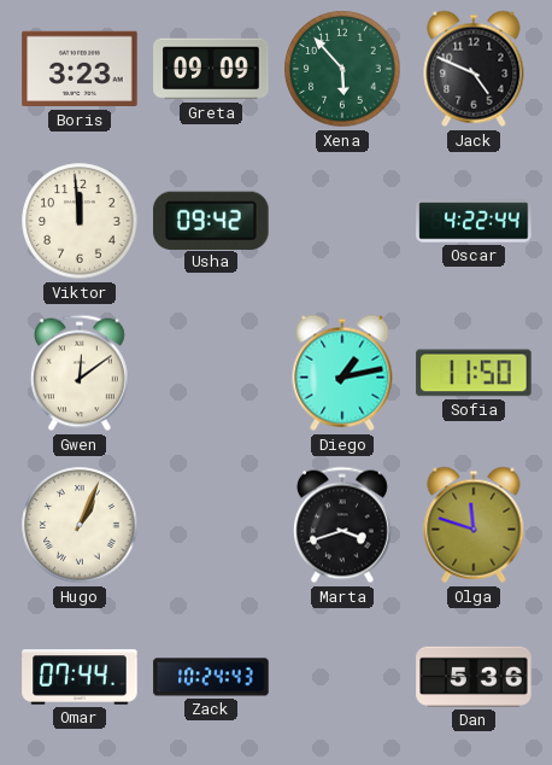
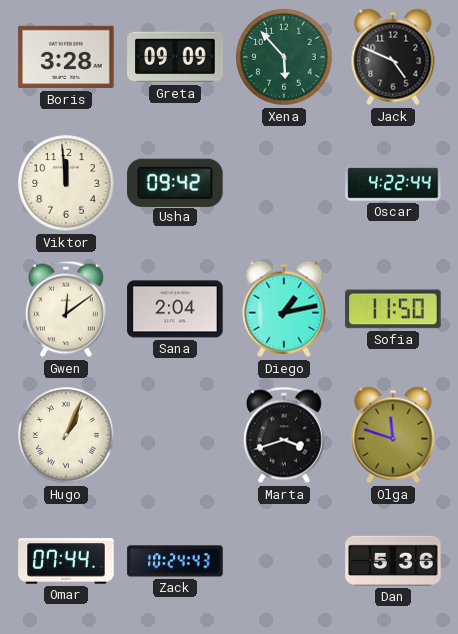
Boris: 3:23 -> 3:28
Sana: none -> 2:04
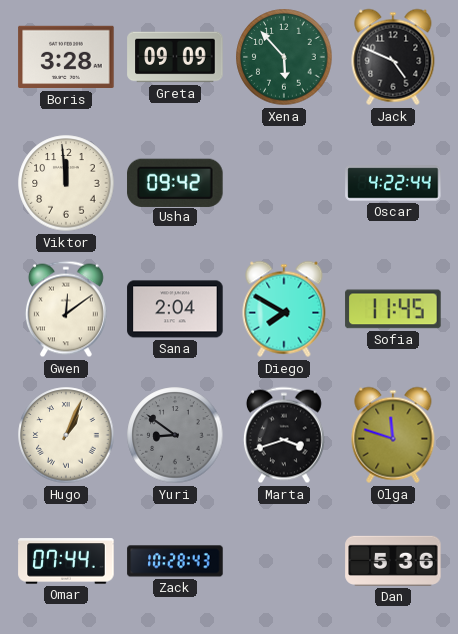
Diego: 1:13 -> 7:50
Sofia: 11:50 -> 11:45
Yuri: none -> 8:51
Zack: 10:24 -> 10:28
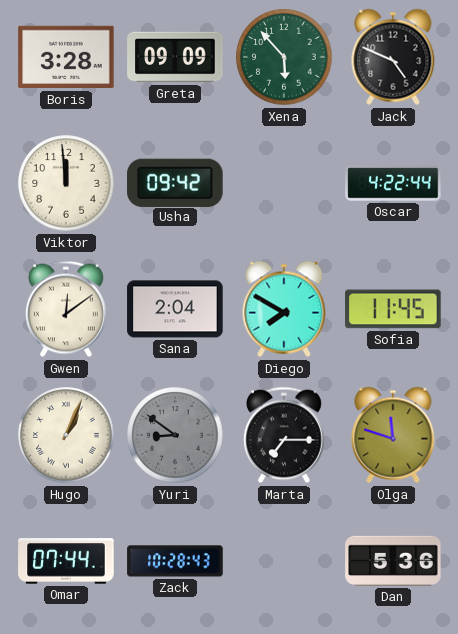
Marta: 3:42 -> 7:15
